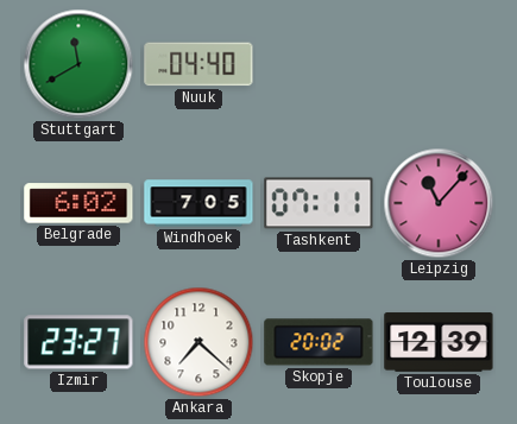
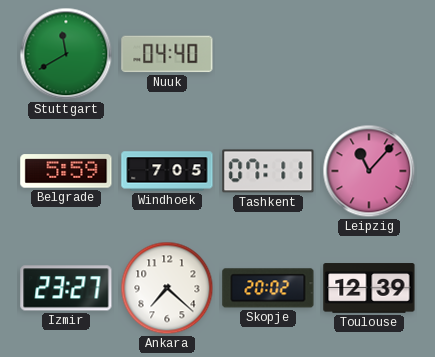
Belgrade: 6:02 -> 5:59
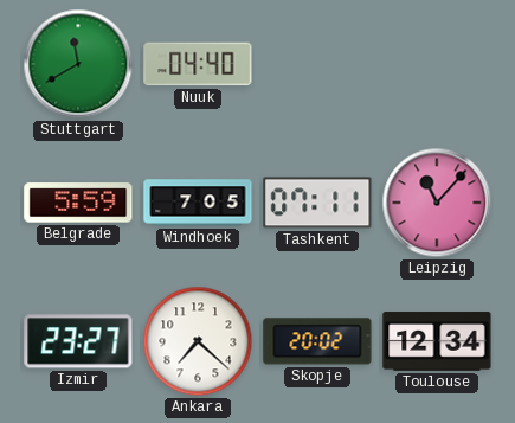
Toulouse: 12:39 -> 12:34
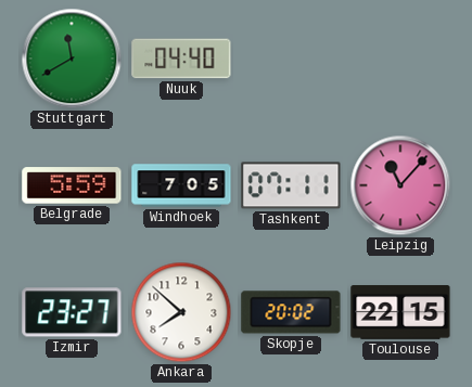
Ankara: 7:22 -> 7:52
Toulouse: 12:34 -> 22:15
